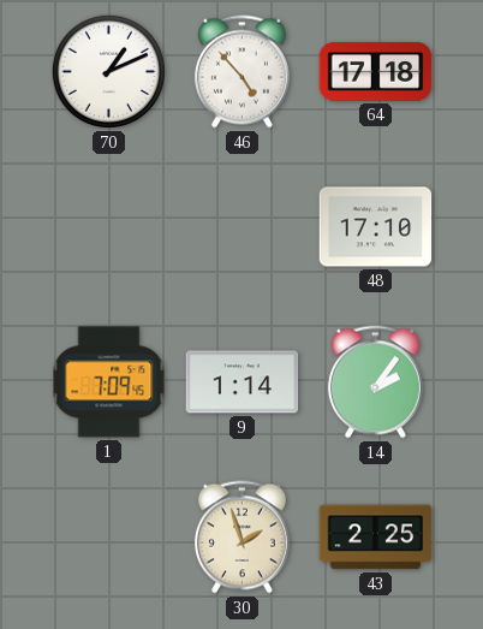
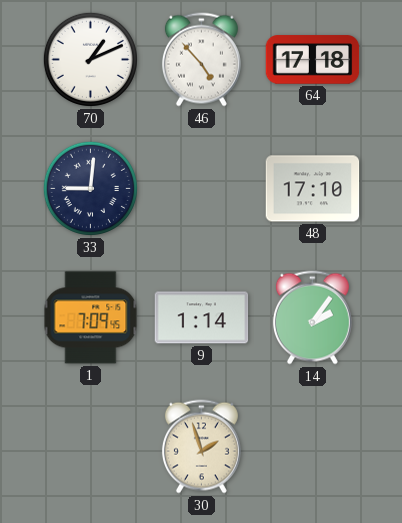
33: none -> 9:01
43: 2:25 -> none
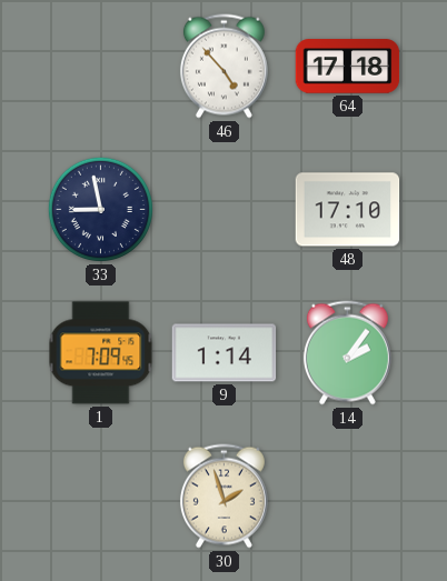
70: 1:11 -> none
33: 9:01 -> 8:58
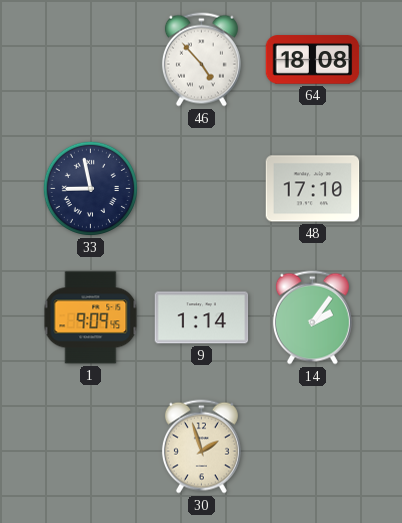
64: 17:18 -> 18:08
1: 7:09 -> 9:09
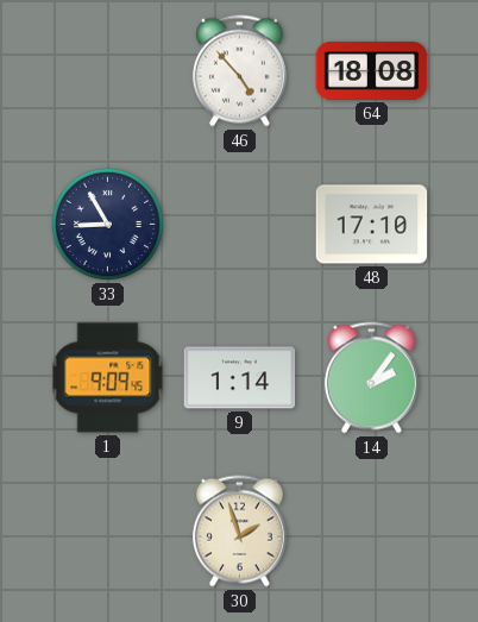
33: 8:58 -> 8:55
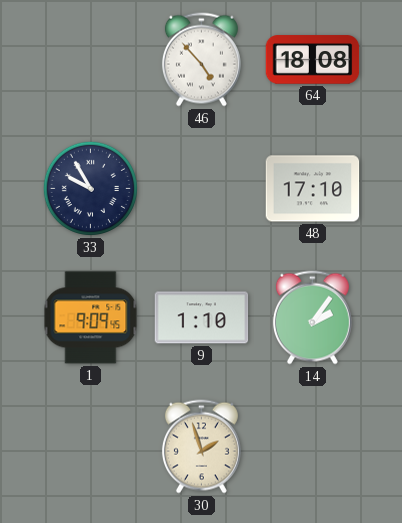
33: 8:55 -> 9:55
9: 1:14 -> 1:10
